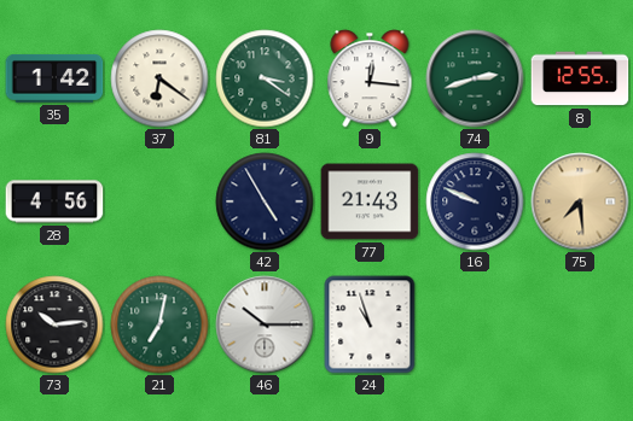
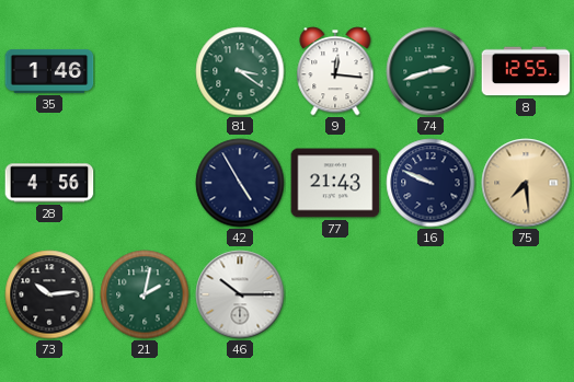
35: 1:42 -> 1:46
37: 6:21 -> none
21: 7:02 -> 2:02
24: 10:57 -> none
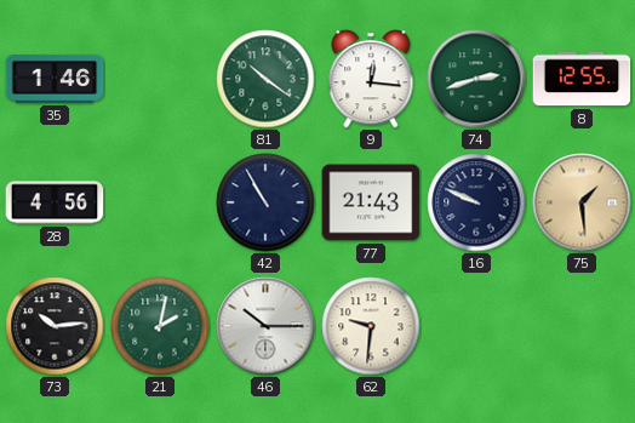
81: 3:21 -> 10:21
42: 4:55 -> 10:55
75: 7:29 -> 1:29
62: none -> 9:31
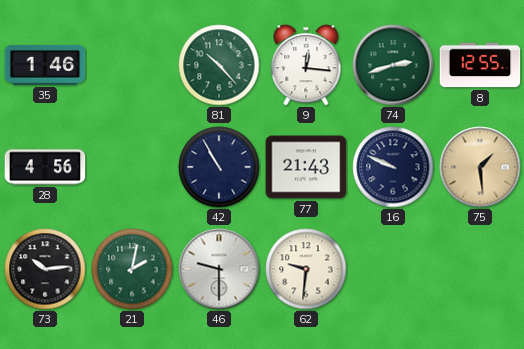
81: 10:21 -> 10:23
46: 10:15 -> 9:30
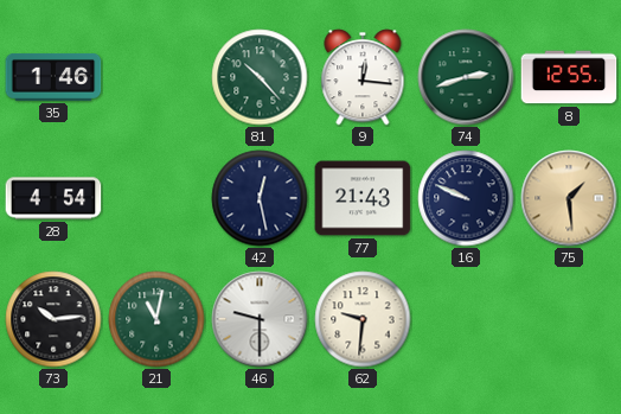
28: 4:56 -> 4:54
42: 10:55 -> 12:28
21: 2:02 -> 11:02
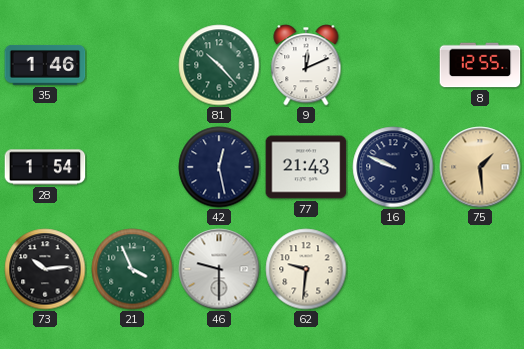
9: 12:16 -> 12:11
74: 2:42 -> none
28: 4:54 -> 1:54
21: 11:02 -> 3:56
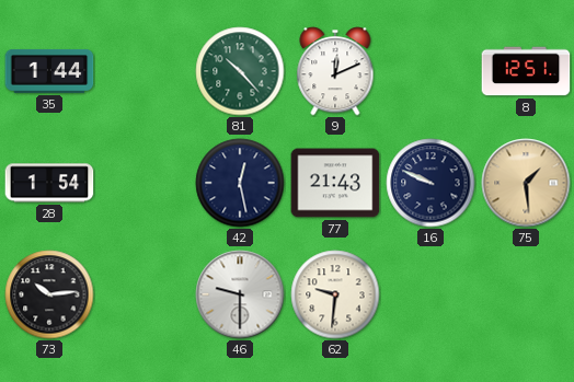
35: 1:46 -> 1:44
8: 12:55 -> 12:51
21: 3:56 -> none
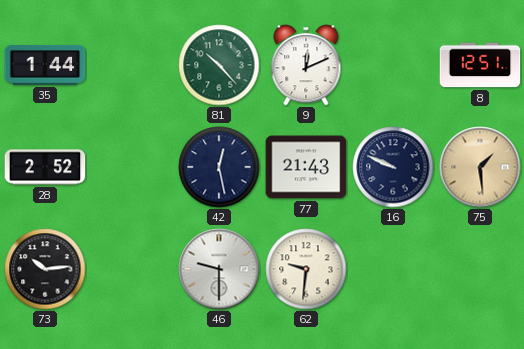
28: 1:54 -> 2:52
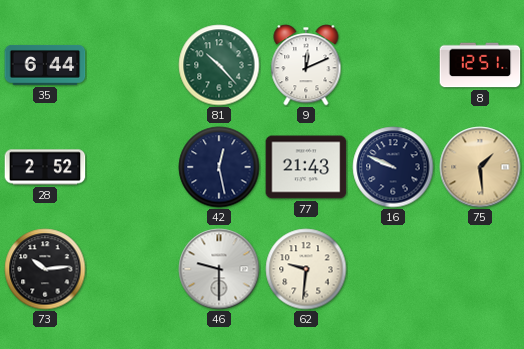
35: 1:44 -> 6:44
